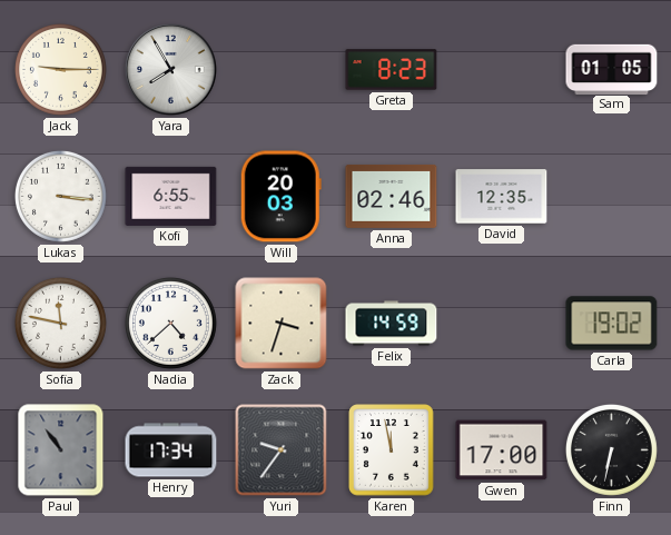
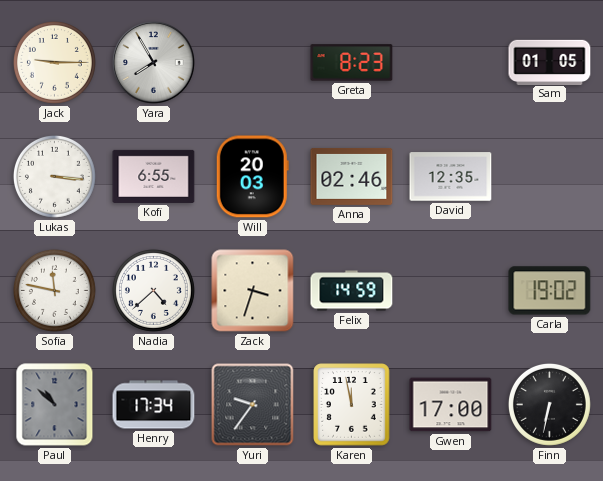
Paul: 10:54 -> 10:52
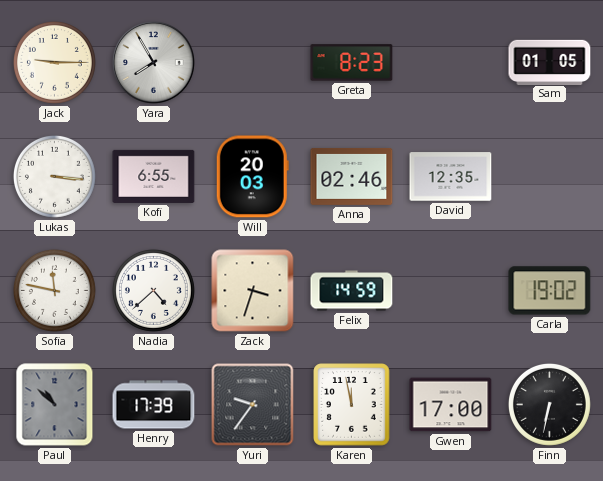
Henry: 17:34 -> 17:39
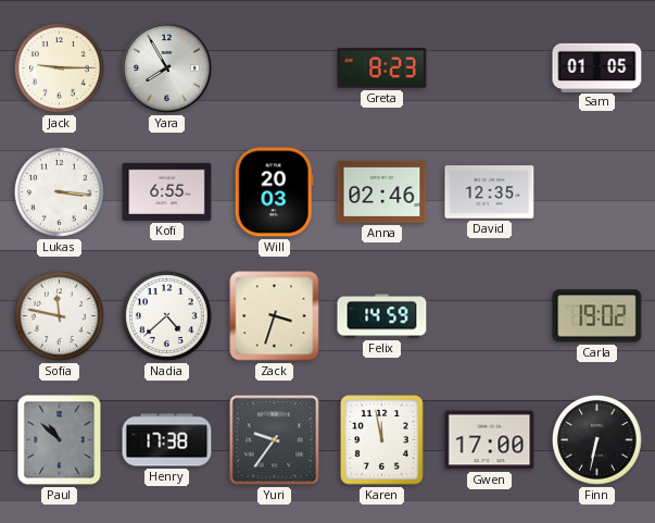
Henry: 17:39 -> 17:38
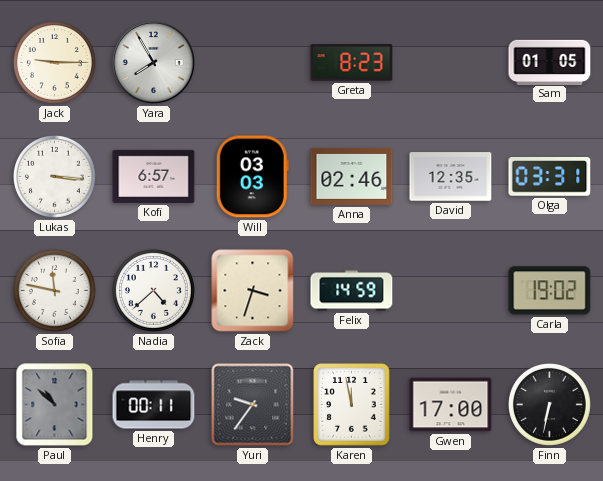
Kofi: 6:55 -> 6:57
Will: 20:03 -> 03:03
Olga: none -> 03:31
Henry: 17:38 -> 00:11
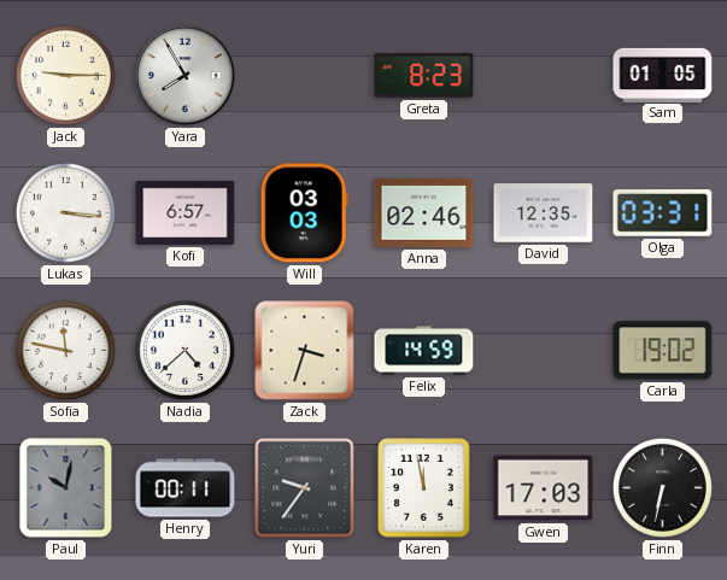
Paul: 10:52 -> 10:02
Gwen: 17:00 -> 17:03
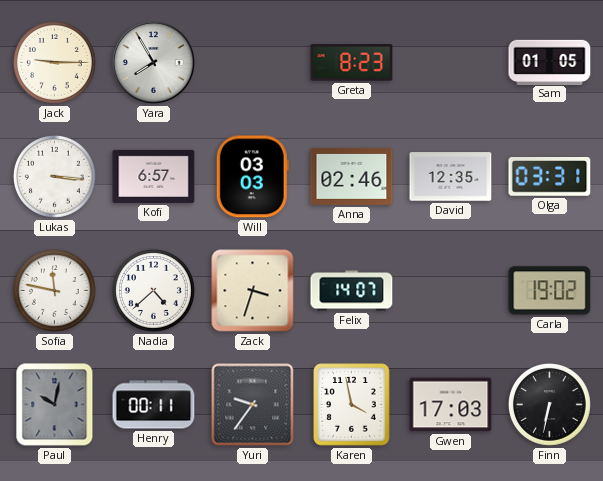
Felix: 14:59 -> 14:07
Karen: 11:58 -> 3:58
